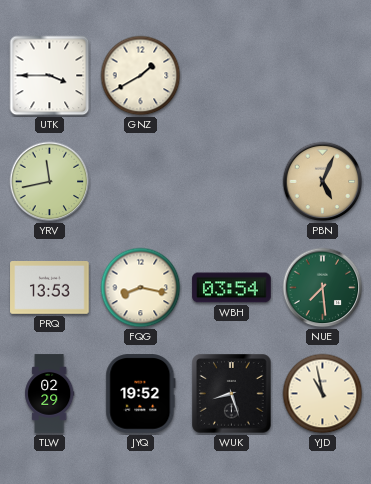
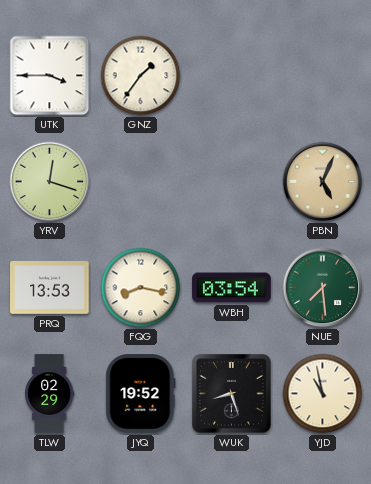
GNZ: 1:40 -> 1:36
YRV: 11:43 -> 12:18
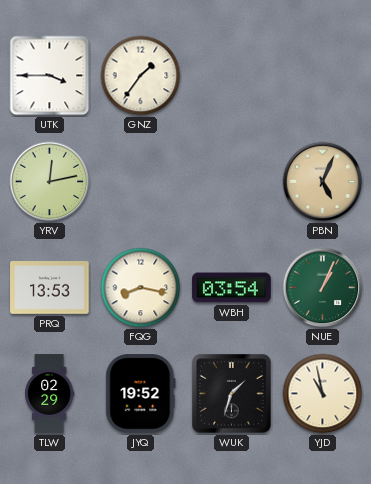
YRV: 12:18 -> 12:13
NUE: 7:29 -> 1:04
WUK: 8:27 -> 1:33
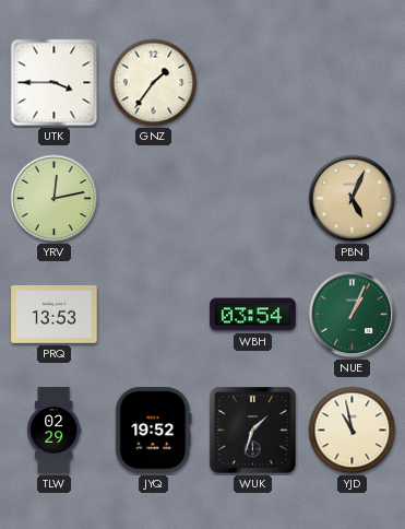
FQG: 8:17 -> none
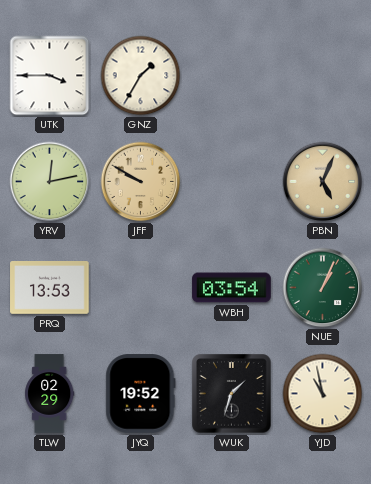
GNZ: 1:36 -> 1:35
JFF: none -> 9:50
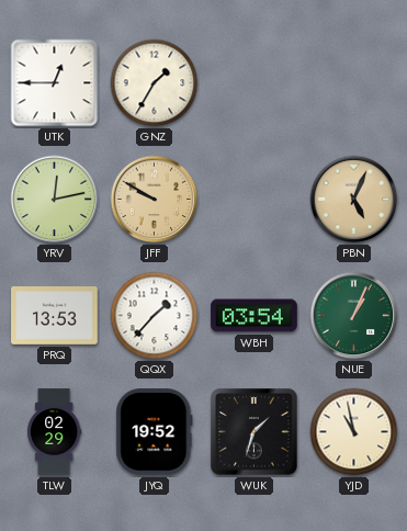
UTK: 3:45 -> 12:45
QQX: none -> 1:37
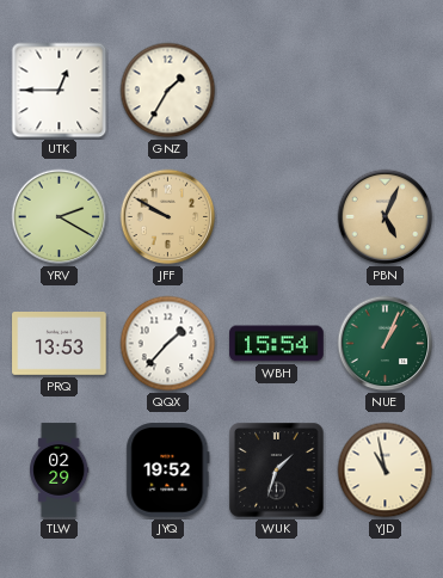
YRV: 12:13 -> 2:20
WBH: 03:54 -> 15:54
